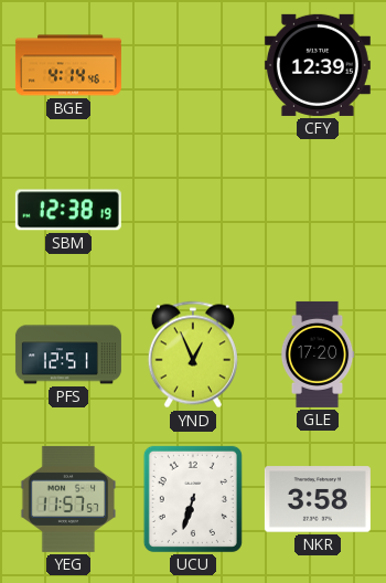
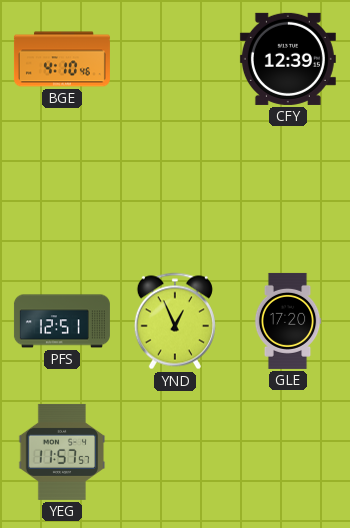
BGE: 4:14 -> 4:10
SBM: 12:38 -> none
UCU: 6:33 -> none
NKR: 3:58 -> none
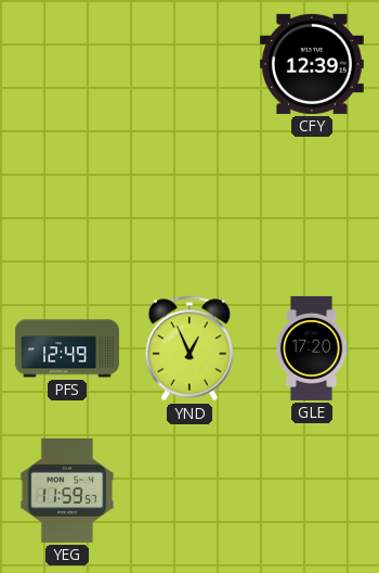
BGE: 4:10 -> none
PFS: 12:51 -> 12:49
YEG: 11:57 -> 11:59
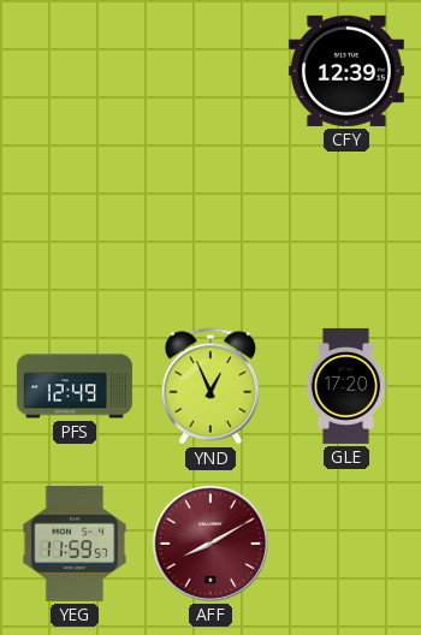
AFF: none -> 8:10
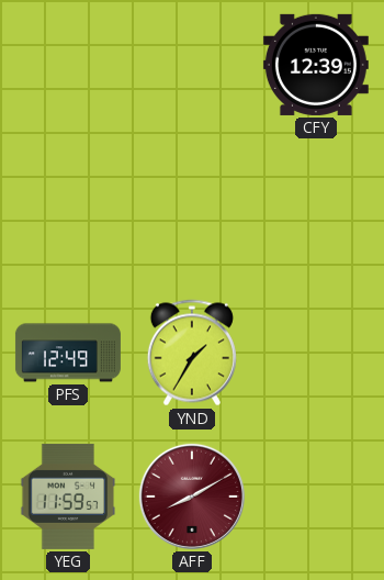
YND: 12:56 -> 1:35
GLE: 17:20 -> none
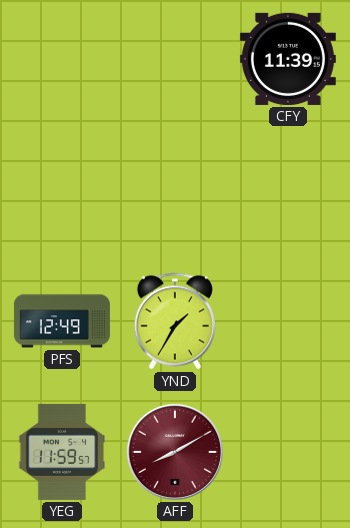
CFY: 12:39 -> 11:39
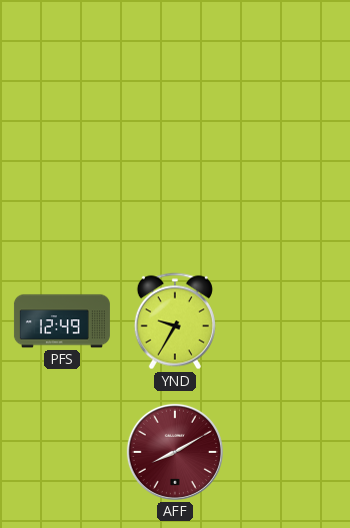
CFY: 11:39 -> none
YND: 1:35 -> 9:35
YEG: 11:59 -> none
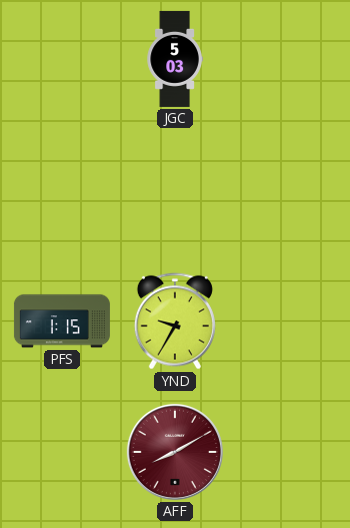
JGC: none -> 5:03
PFS: 12:49 -> 1:15
